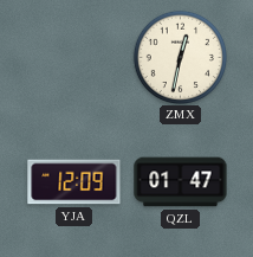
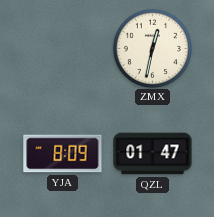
YJA: 12:09 -> 8:09
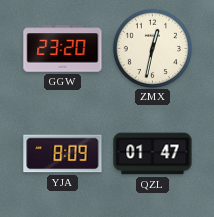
GGW: none -> 23:20
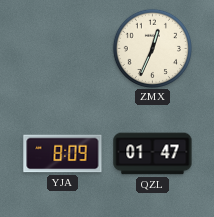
GGW: 23:20 -> none
ZMX: 12:32 -> 12:34
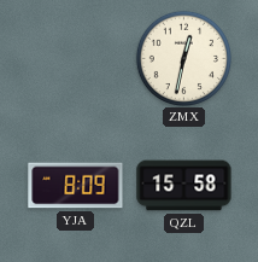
ZMX: 12:34 -> 12:32
QZL: 01:47 -> 15:58
